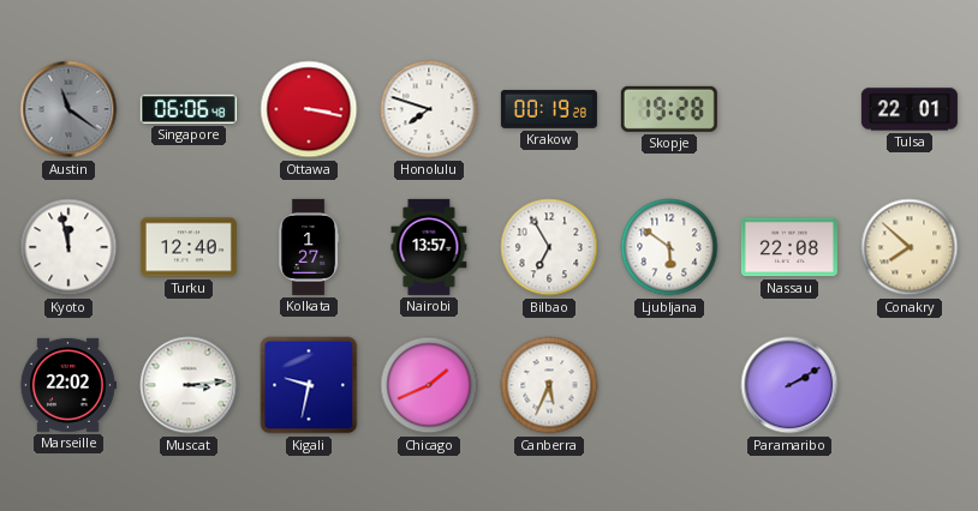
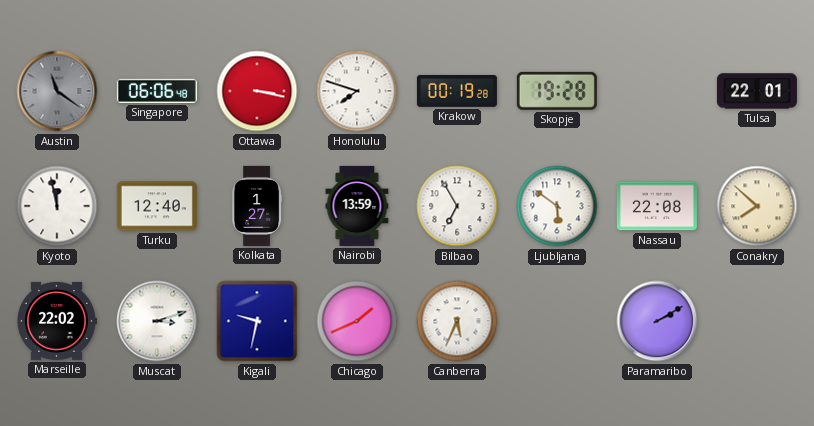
Nairobi: 13:57 -> 13:59
Muscat: 3:14 -> 3:12
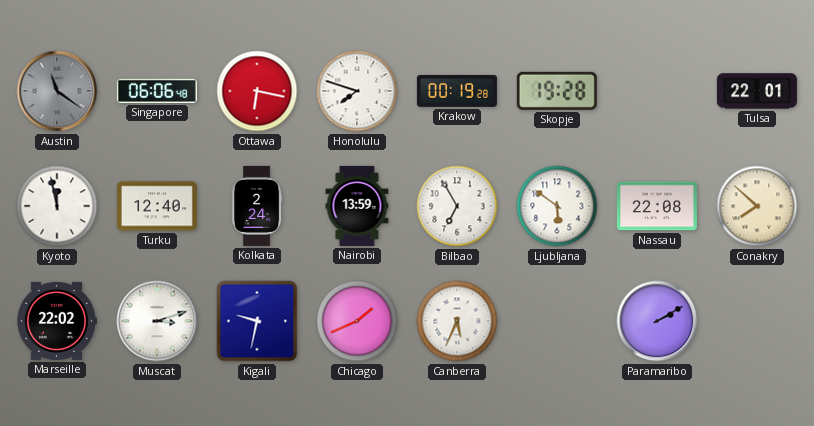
Ottawa: 3:17 -> 6:17
Kolkata: 1:27 -> 2:24
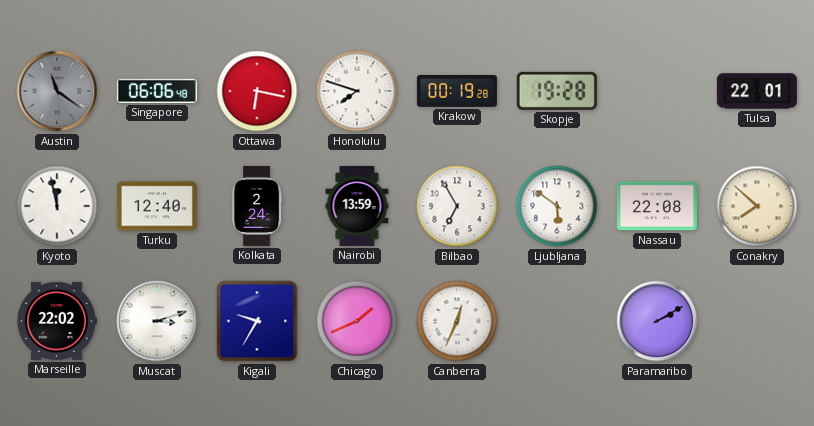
Kigali: 9:32 -> 9:35
Canberra: 5:34 -> 12:34
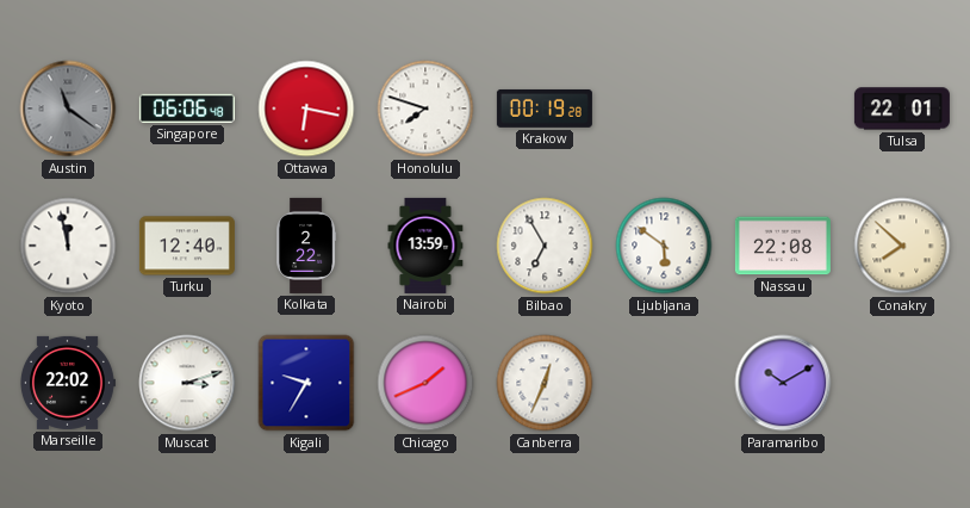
Skopje: 19:28 -> none
Kolkata: 2:24 -> 2:22
Paramaribo: 2:10 -> 10:10
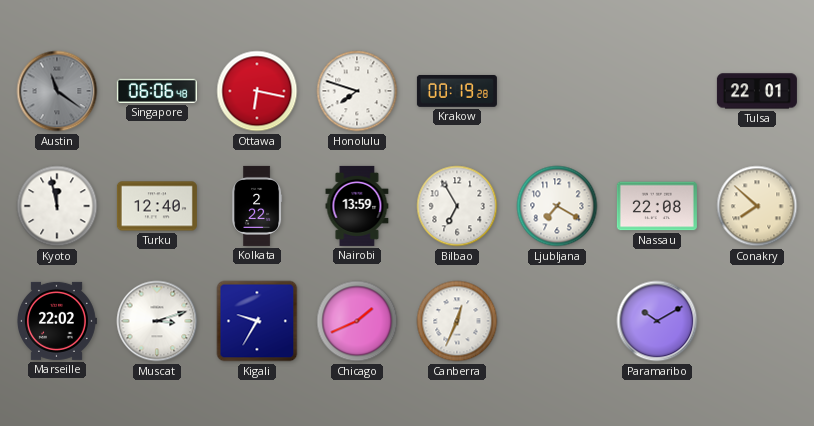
Ljubljana: 5:51 -> 7:20
